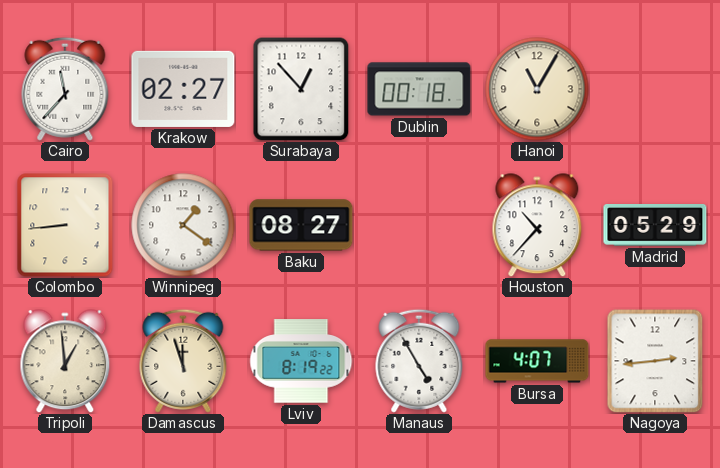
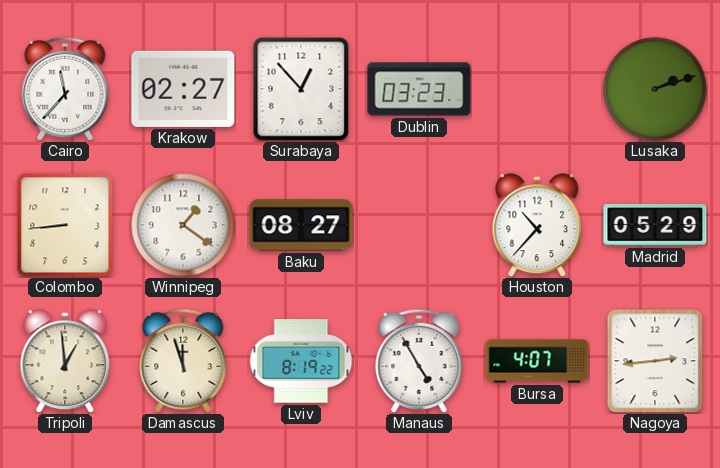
Dublin: 00:18 -> 03:23
Hanoi: 11:05 -> none
Lusaka: none -> 2:12
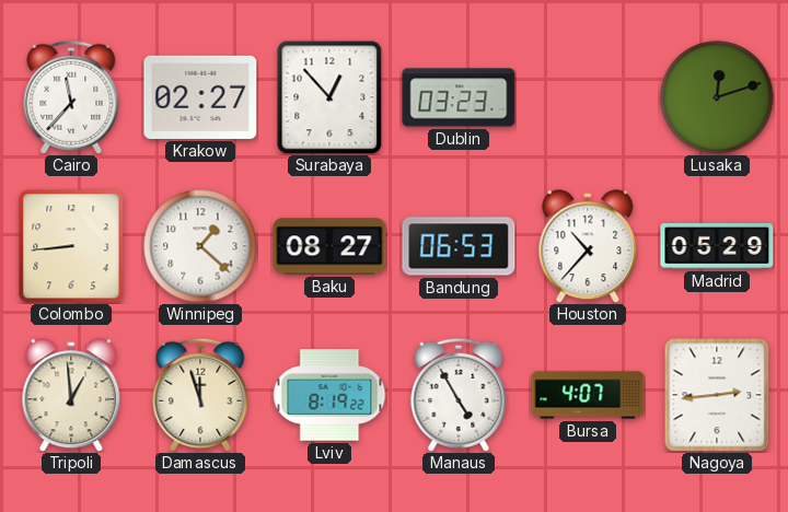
Lusaka: 2:12 -> 12:12
Winnipeg: 1:21 -> 1:22
Bandung: none -> 06:53
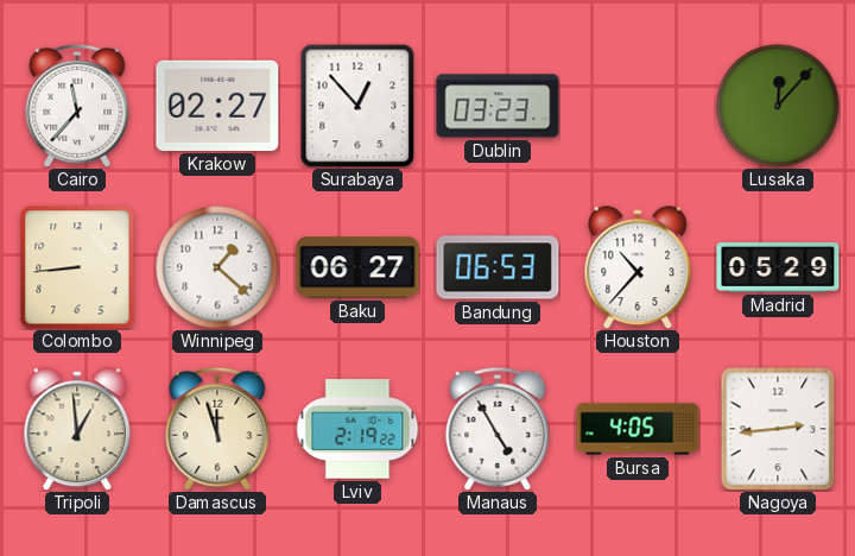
Lusaka: 12:12 -> 12:07
Baku: 08:27 -> 06:27
Lviv: 8:19 -> 2:19
Bursa: 4:07 -> 4:05
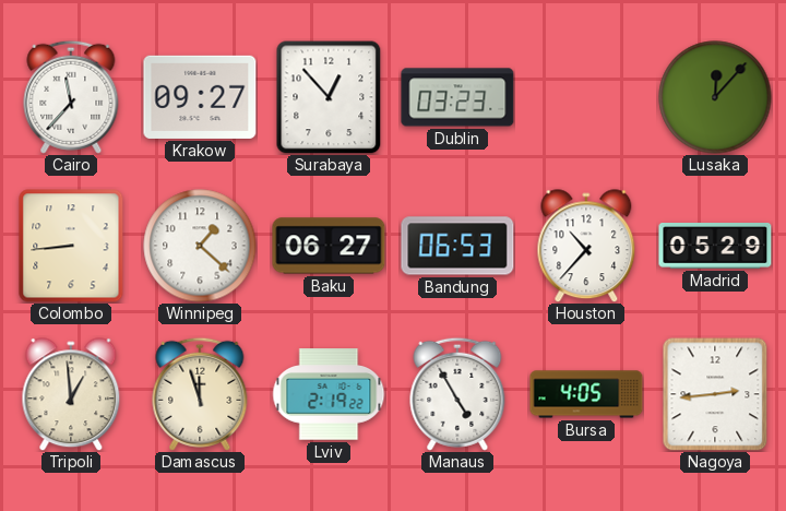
Krakow: 02:27 -> 09:27
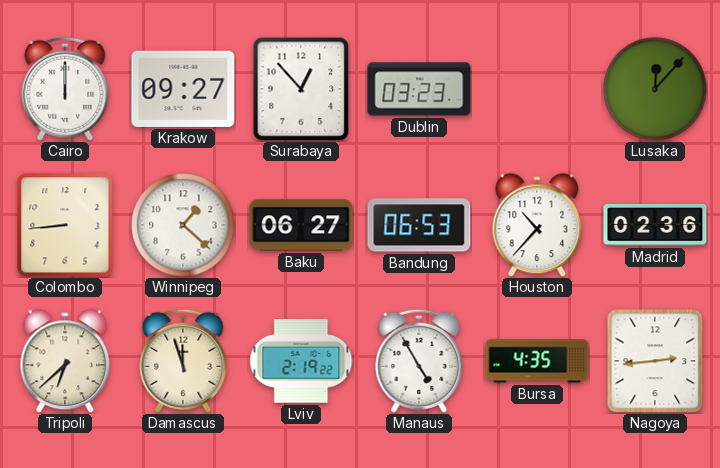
Cairo: 11:37 -> 12:00
Madrid: 05:29 -> 02:36
Tripoli: 12:59 -> 6:38
Bursa: 4:05 -> 4:35
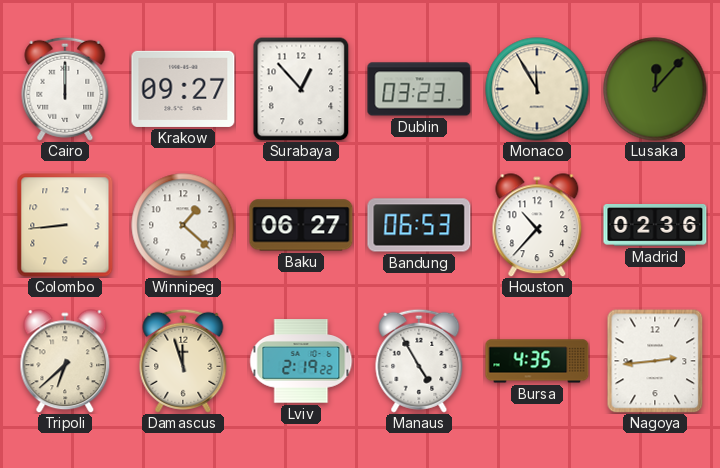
Monaco: none -> 11:55
